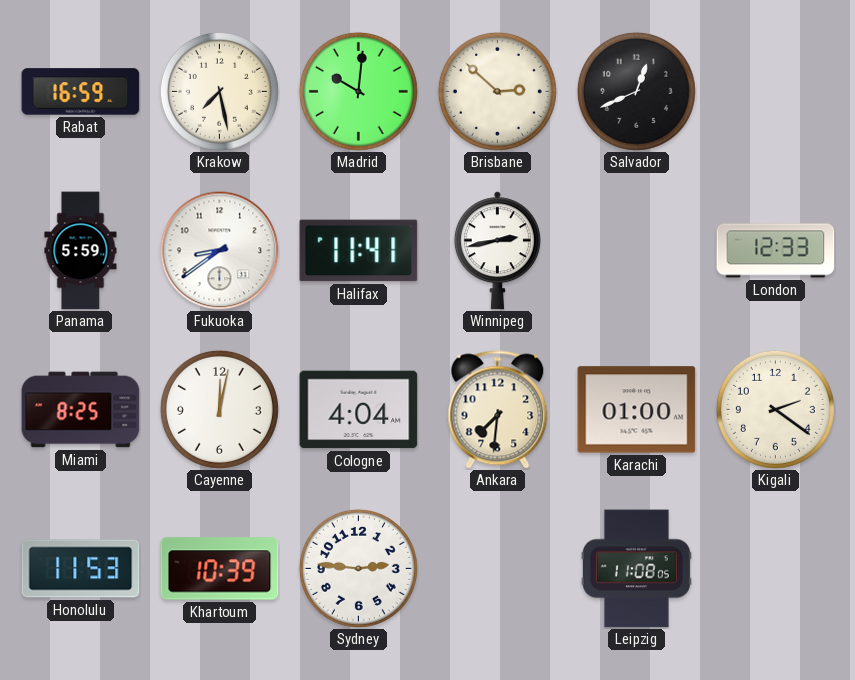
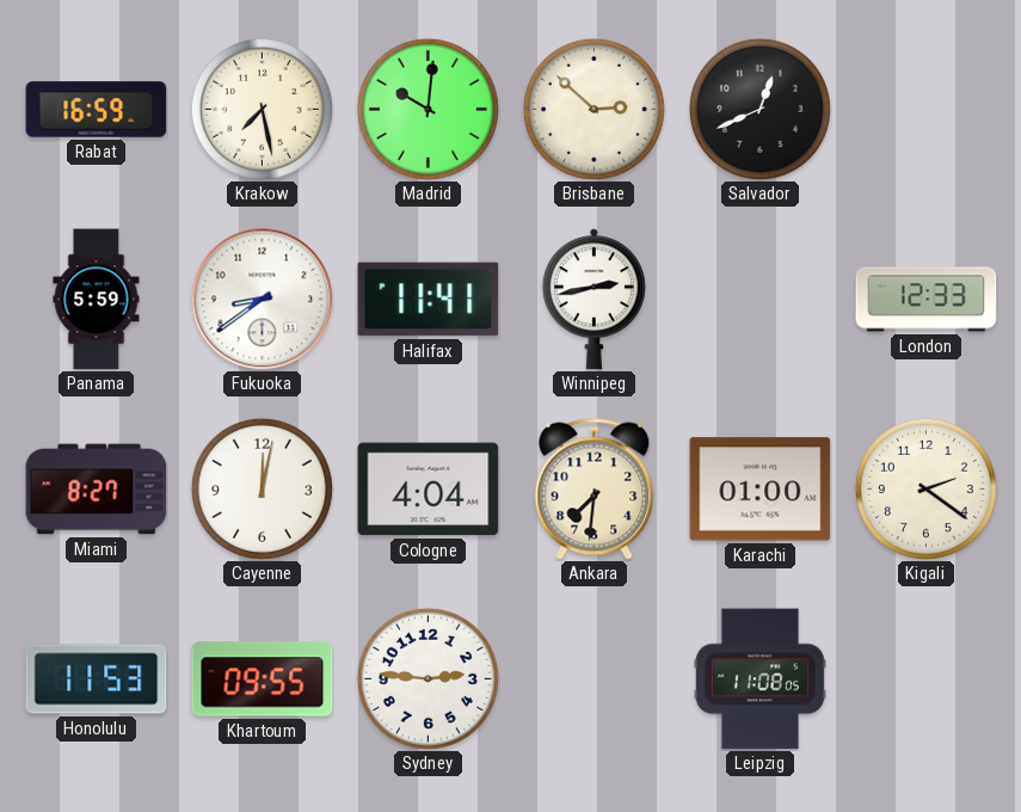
Miami: 8:25 -> 8:27
Khartoum: 10:39 -> 09:55
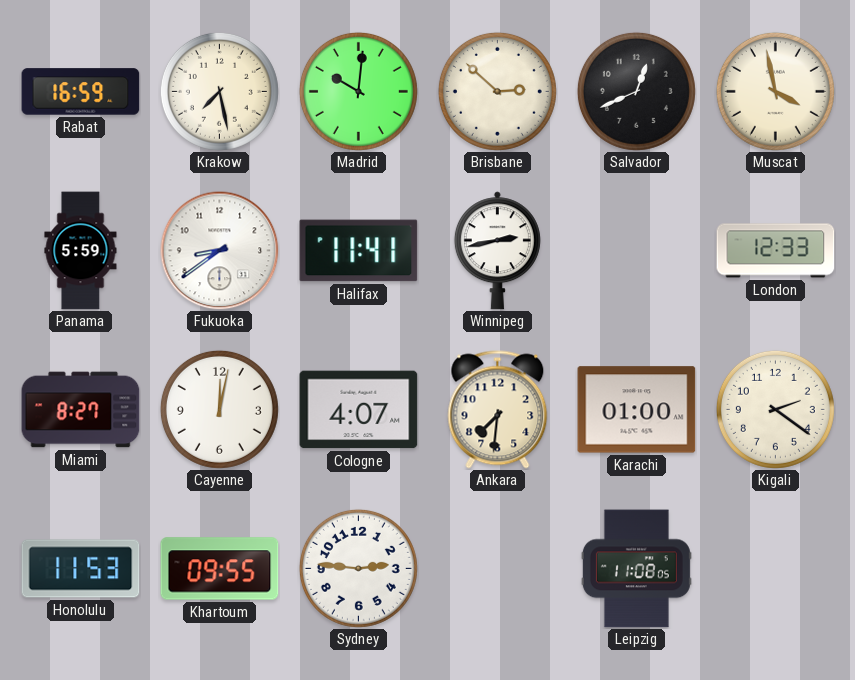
Muscat: none -> 3:58
Cologne: 4:04 -> 4:07
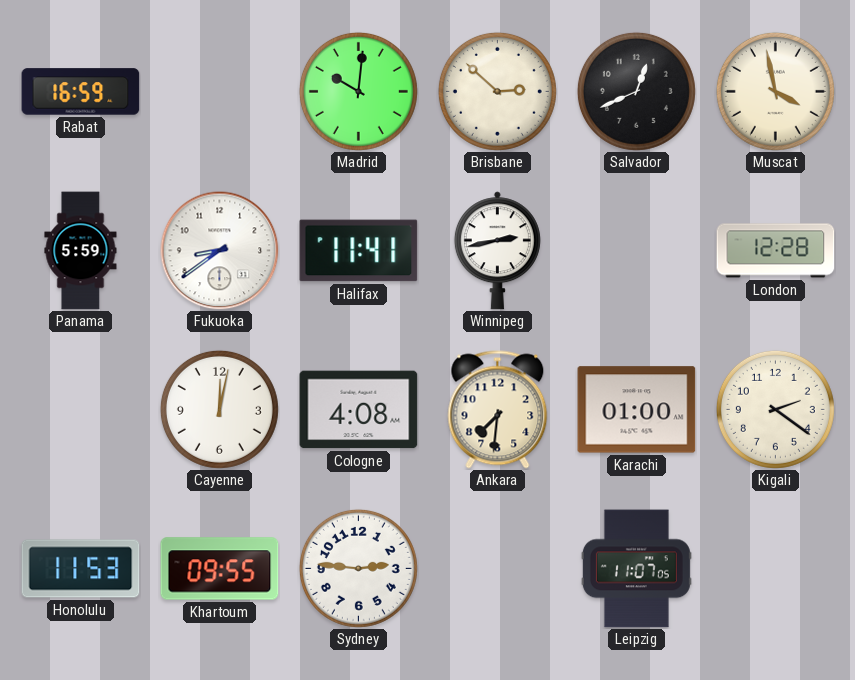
Krakow: 7:28 -> none
London: 12:33 -> 12:28
Miami: 8:27 -> none
Cologne: 4:07 -> 4:08
Leipzig: 11:08 -> 11:07
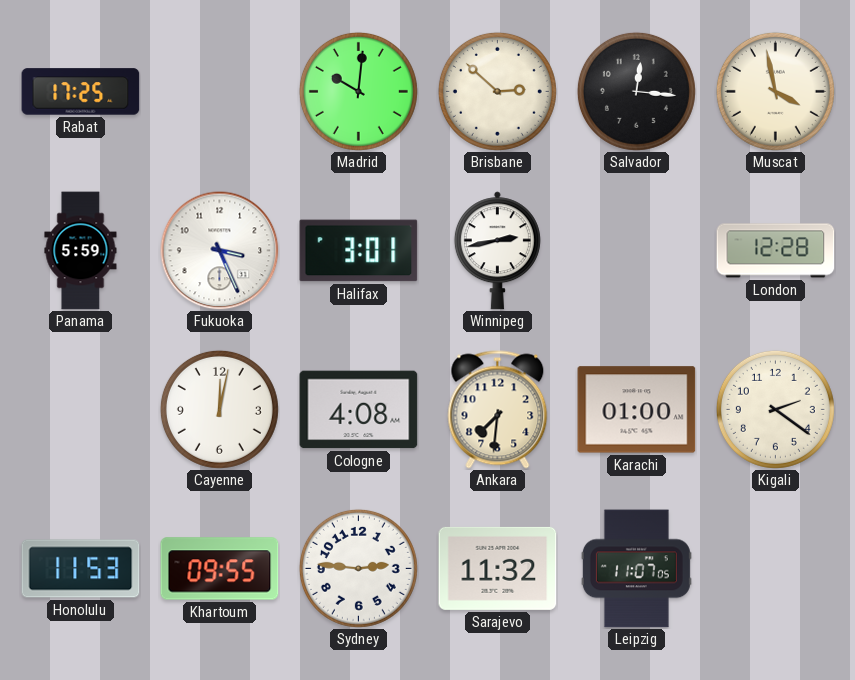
Rabat: 16:59 -> 17:25
Salvador: 12:41 -> 12:16
Fukuoka: 8:39 -> 3:26
Halifax: 11:41 -> 3:01
Sarajevo: none -> 11:32
